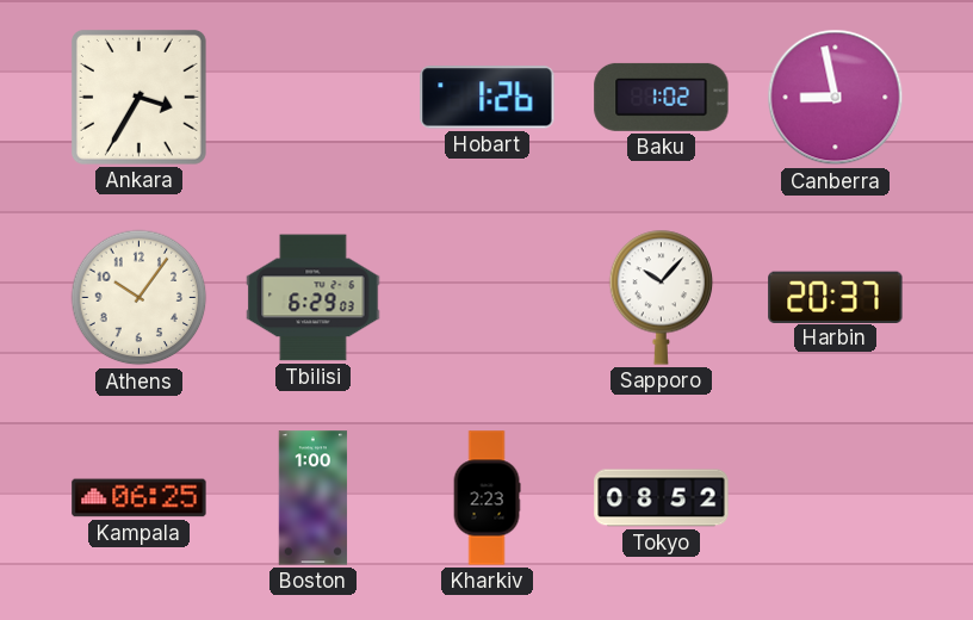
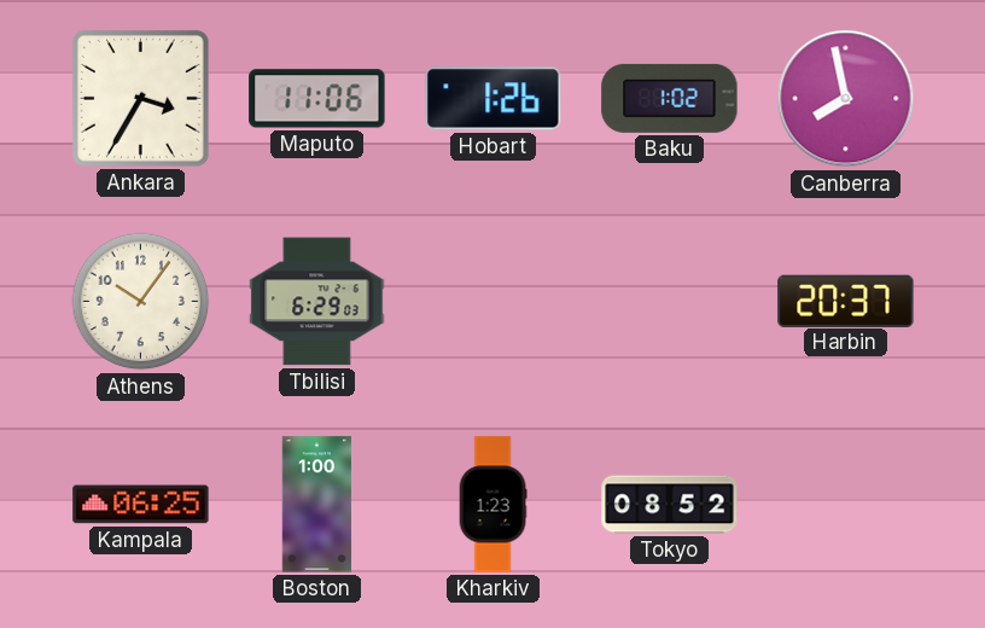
Maputo: none -> 11:06
Canberra: 8:58 -> 7:58
Sapporo: 10:07 -> none
Kharkiv: 2:23 -> 1:23
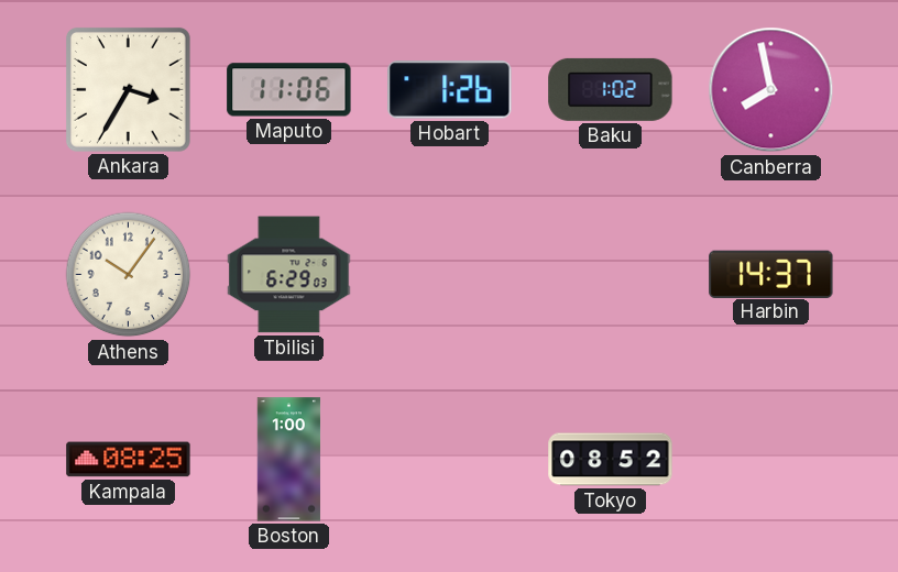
Harbin: 20:37 -> 14:37
Kampala: 06:25 -> 08:25
Kharkiv: 1:23 -> none
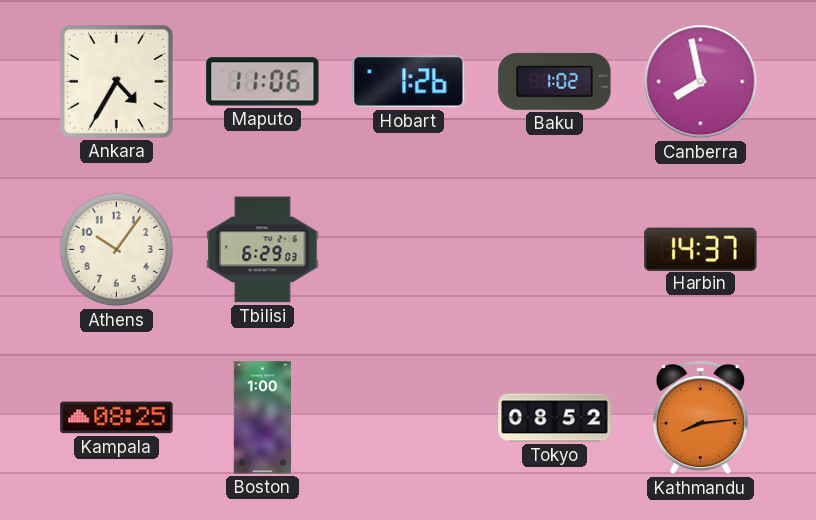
Ankara: 3:35 -> 4:35
Kathmandu: none -> 8:14
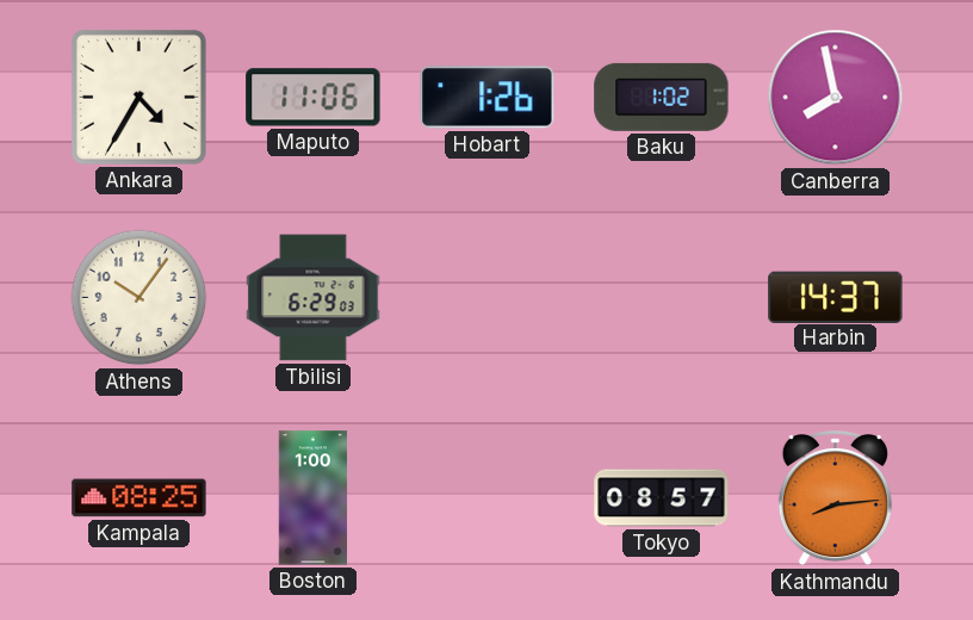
Tokyo: 08:52 -> 08:57
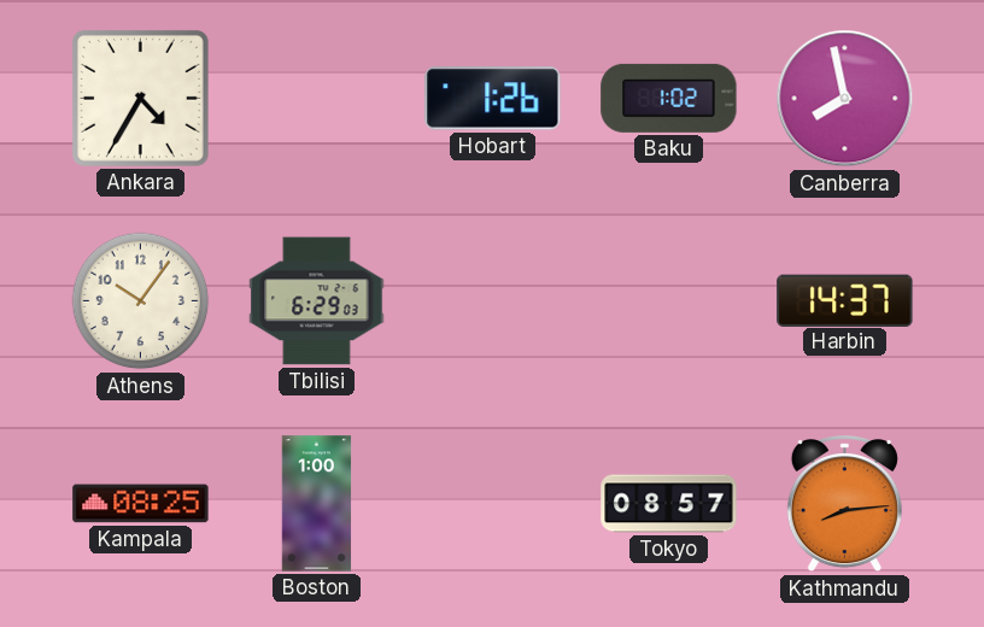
Maputo: 11:06 -> none
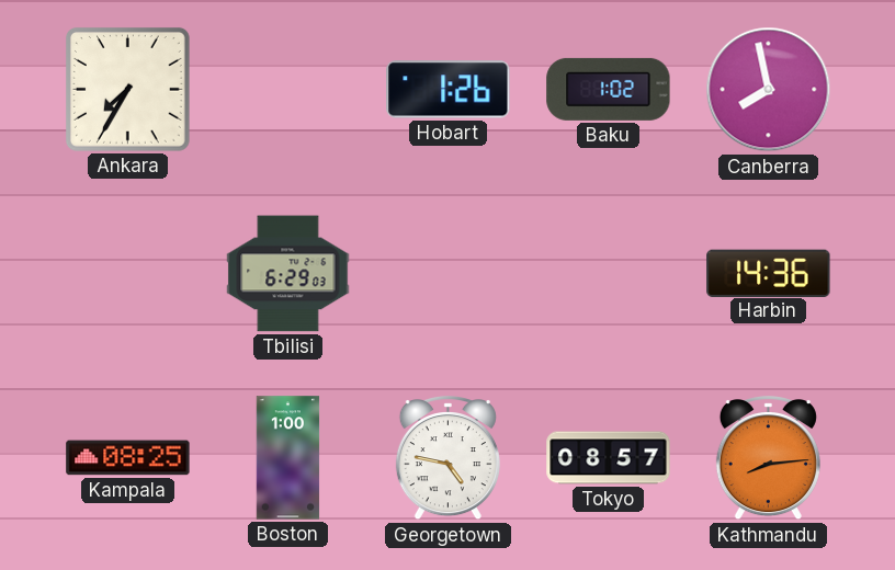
Ankara: 4:35 -> 7:35
Athens: 10:06 -> none
Harbin: 14:37 -> 14:36
Georgetown: none -> 4:47
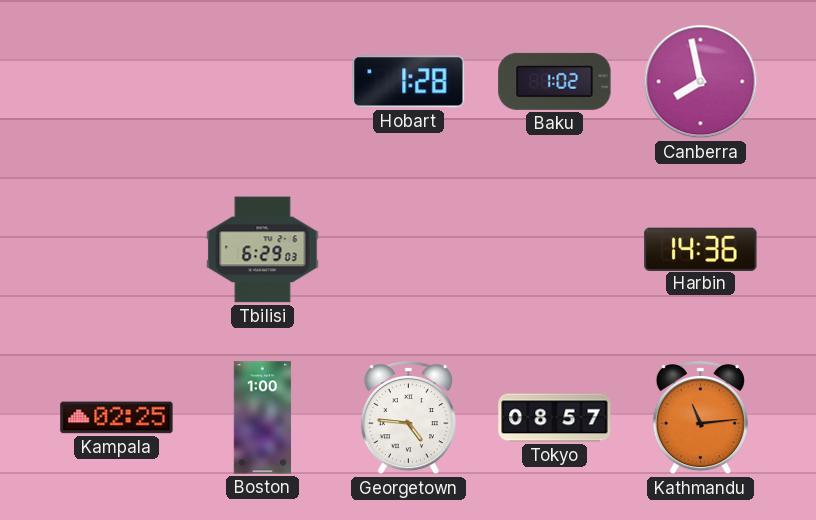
Ankara: 7:35 -> none
Hobart: 1:26 -> 1:28
Kampala: 08:25 -> 02:25
Georgetown: 4:47 -> 4:46
Kathmandu: 8:14 -> 11:14
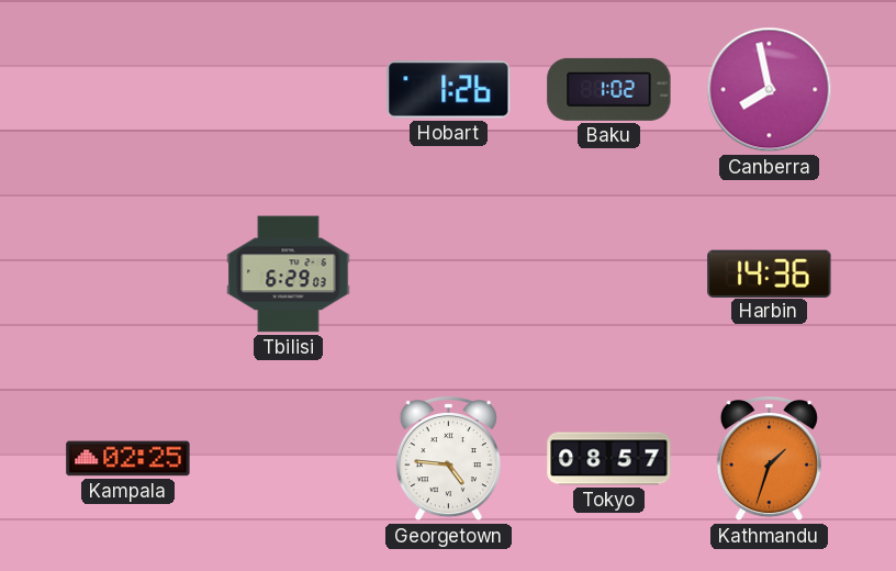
Hobart: 1:28 -> 1:26
Boston: 1:00 -> none
Kathmandu: 11:14 -> 1:33
